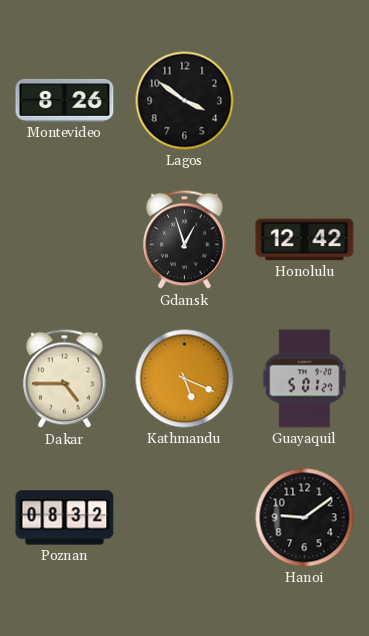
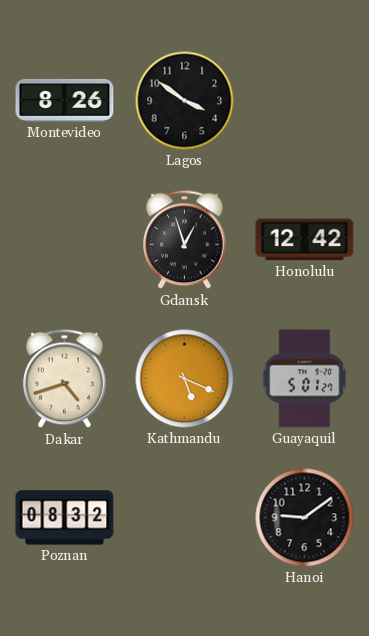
Dakar: 4:45 -> 4:42
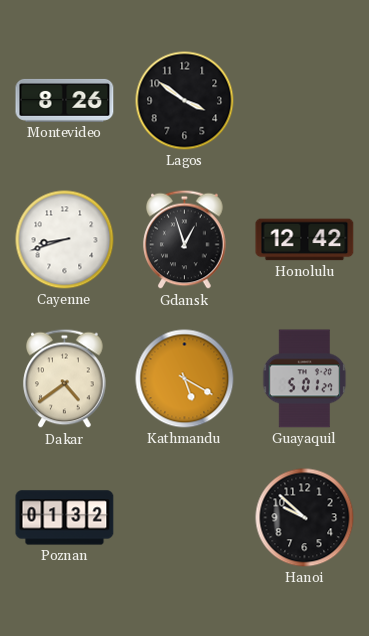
Cayenne: none -> 8:42
Dakar: 4:42 -> 4:39
Kathmandu: 5:19 -> 5:20
Poznan: 08:32 -> 01:32
Hanoi: 9:09 -> 9:52
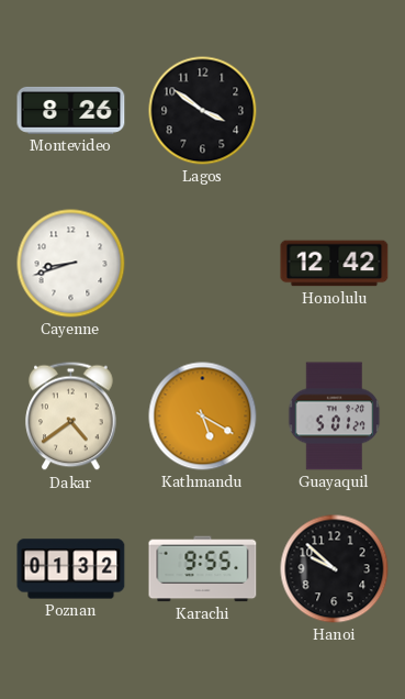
Gdansk: 12:57 -> none
Karachi: none -> 9:55
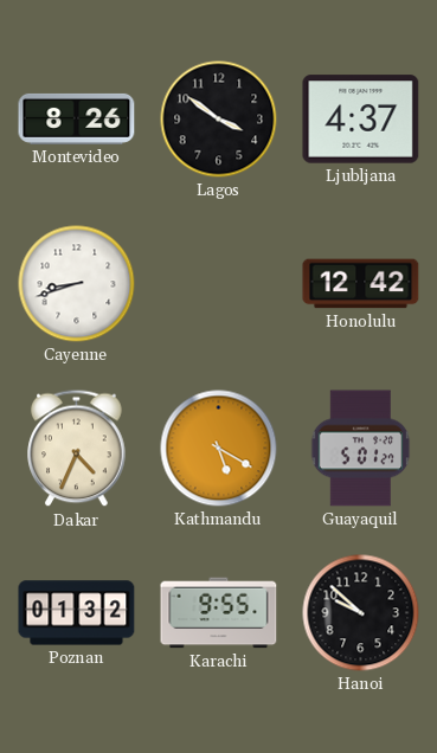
Ljubljana: none -> 4:37
Dakar: 4:39 -> 4:34
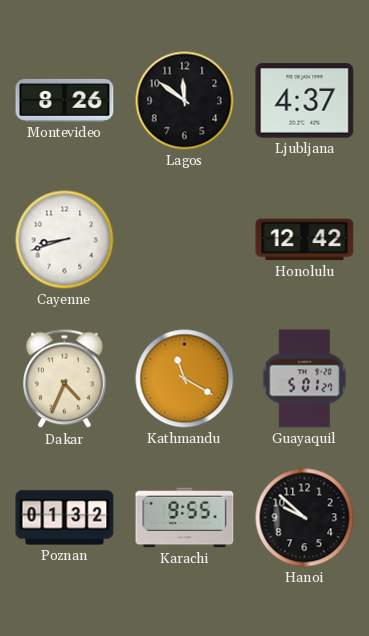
Lagos: 3:51 -> 11:51
Kathmandu: 5:20 -> 11:20
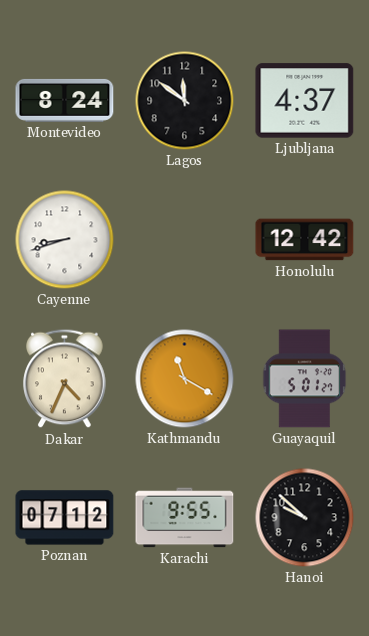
Montevideo: 8:26 -> 8:24
Poznan: 01:32 -> 07:12
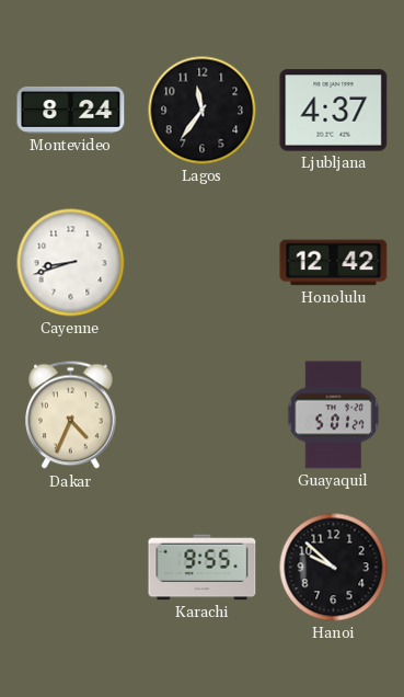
Lagos: 11:51 -> 11:36
Kathmandu: 11:20 -> none
Poznan: 07:12 -> none
